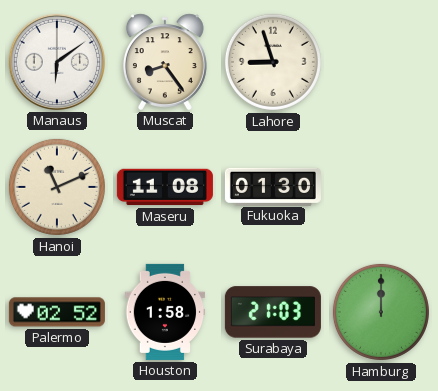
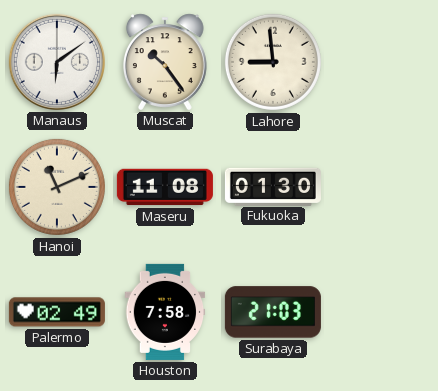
Muscat: 8:24 -> 10:24
Lahore: 8:57 -> 8:59
Palermo: 02:52 -> 02:49
Houston: 1:58 -> 7:58
Hamburg: 12:00 -> none
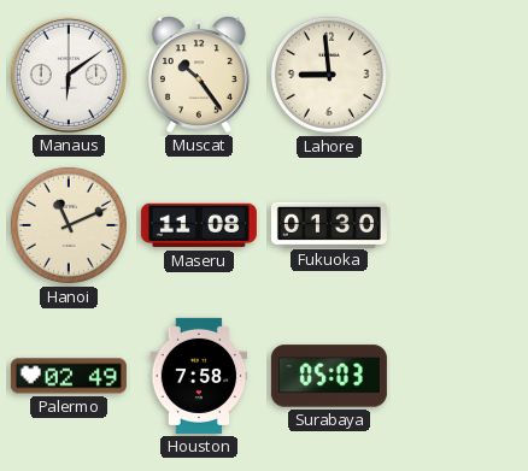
Surabaya: 21:03 -> 05:03
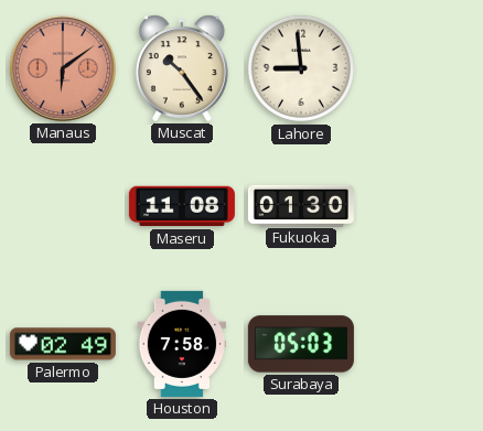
Manaus dial: white -> salmon
Hanoi: 11:11 -> none
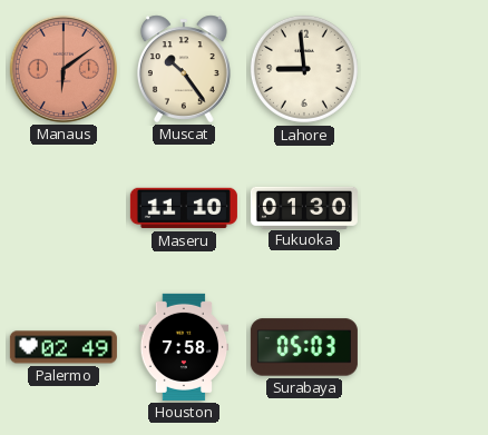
Maseru: 11:08 -> 11:10
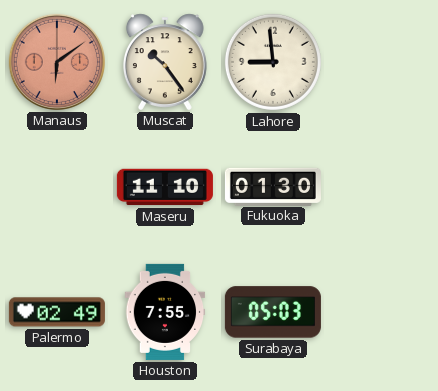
Houston: 7:58 -> 7:55
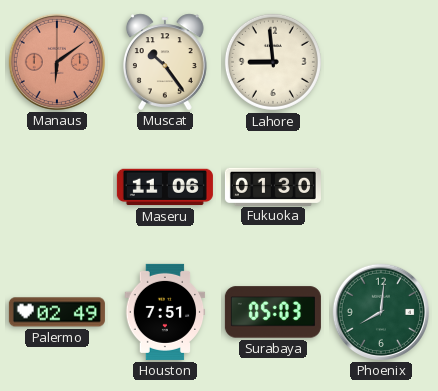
Maseru: 11:10 -> 11:06
Houston: 7:55 -> 7:51
Phoenix: none -> 8:01
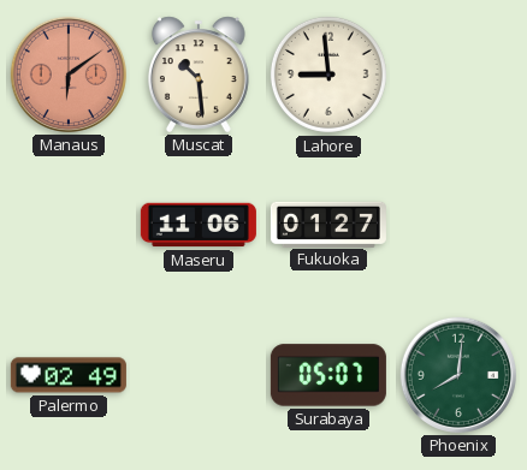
Muscat: 10:24 -> 10:29
Fukuoka: 01:30 -> 01:27
Houston: 7:51 -> none
Surabaya: 05:03 -> 05:07
